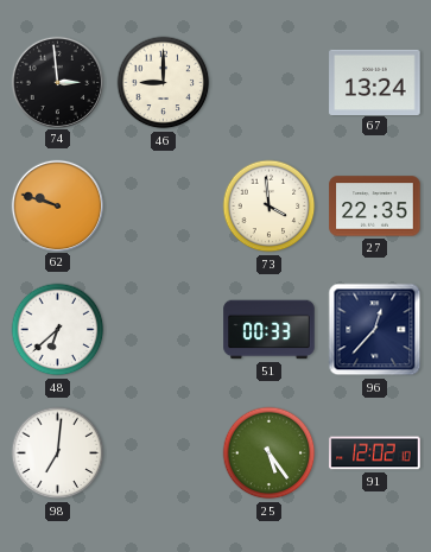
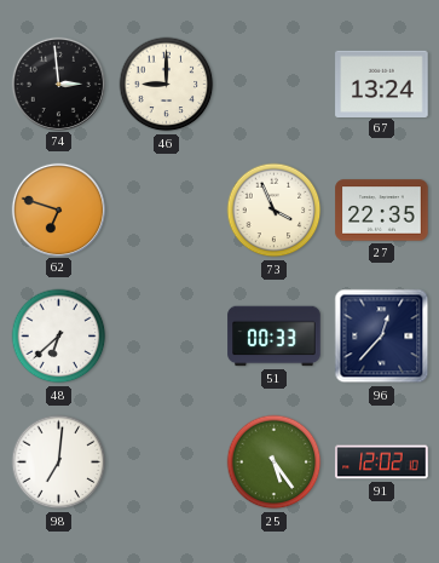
62: 9:48 -> 6:48
73: 3:59 -> 3:56
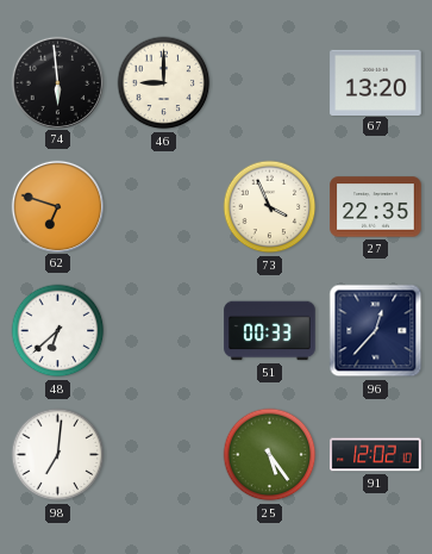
74: 2:59 -> 5:59
67: 13:24 -> 13:20
